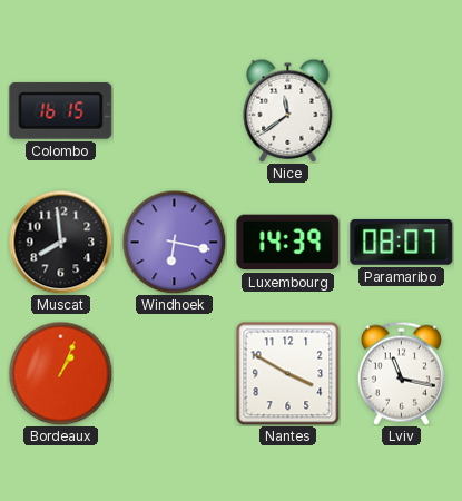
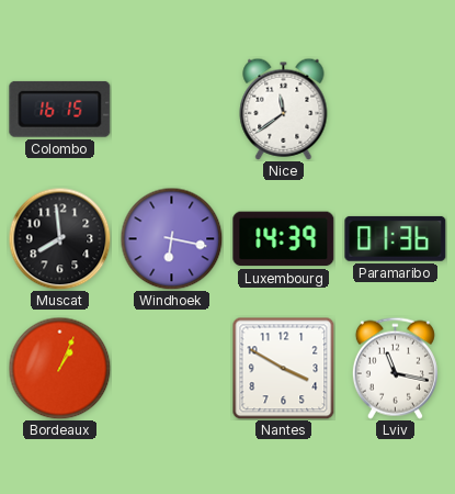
Paramaribo: 08:07 -> 01:36
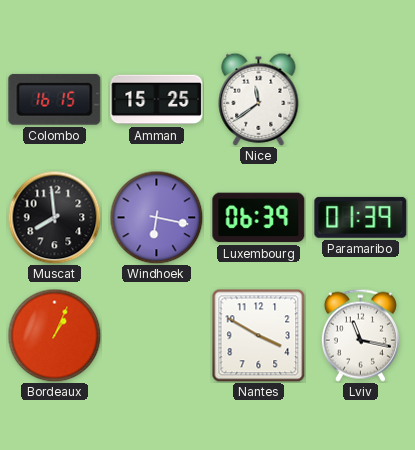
Amman: none -> 15:25
Luxembourg: 14:39 -> 06:39
Paramaribo: 01:36 -> 01:39
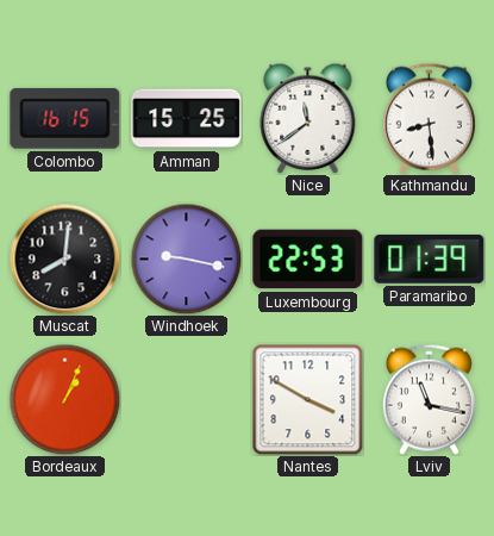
Kathmandu: none -> 8:29
Muscat: 7:59 -> 8:01
Windhoek: 6:17 -> 9:17
Luxembourg: 06:39 -> 22:53
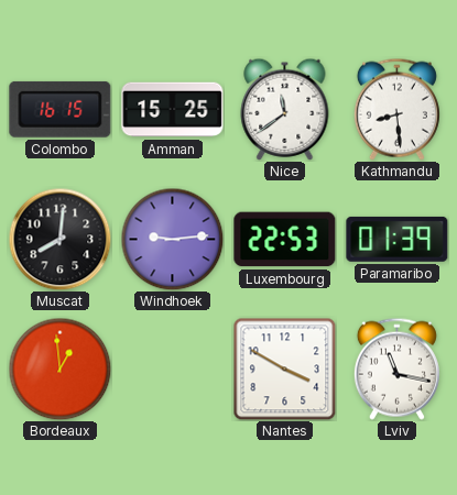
Windhoek: 9:17 -> 9:14
Bordeaux: 1:04 -> 12:59
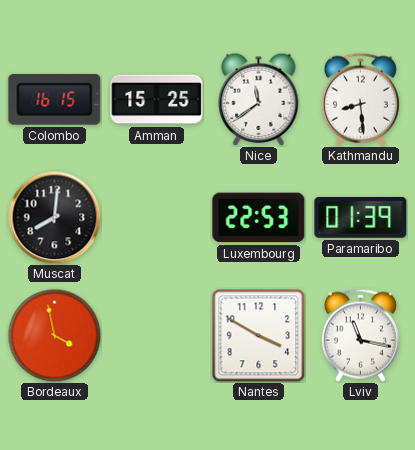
Windhoek: 9:14 -> none
Bordeaux: 12:59 -> 3:58
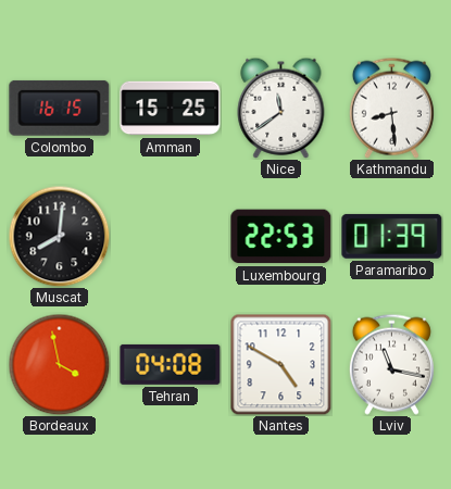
Tehran: none -> 04:08
Nantes: 3:50 -> 4:50
